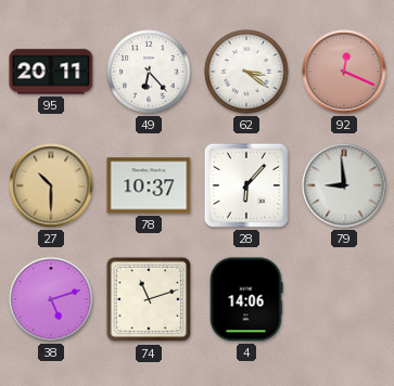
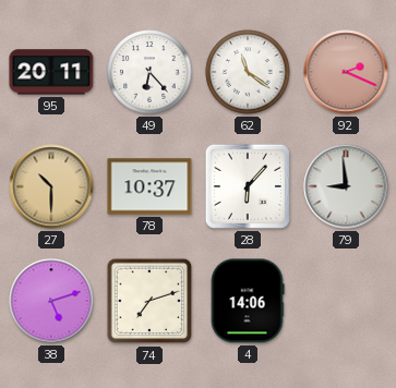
62: 3:21 -> 11:21
92: 12:19 -> 2:19
74: 11:12 -> 7:12
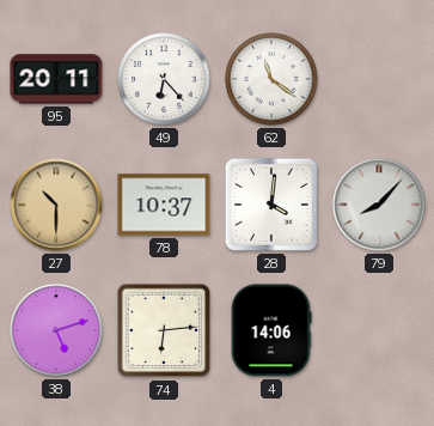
92: 2:19 -> none
28: 6:07 -> 4:01
79: 8:59 -> 8:07
74: 7:12 -> 6:14
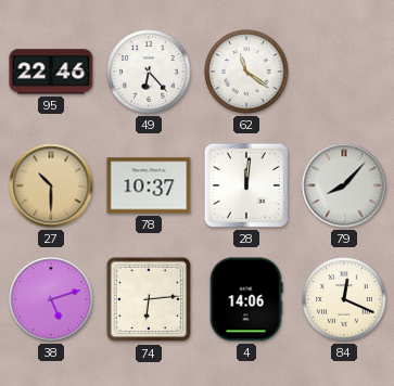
95: 20:11 -> 22:46
28: 4:01 -> 12:01
84: none -> 12:19
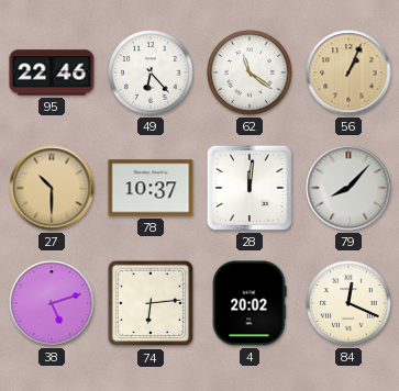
56: none -> 1:04
4: 14:06 -> 20:02
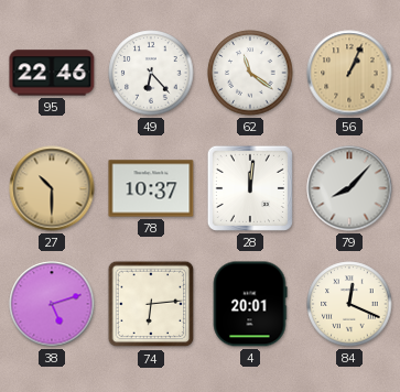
4: 20:02 -> 20:01
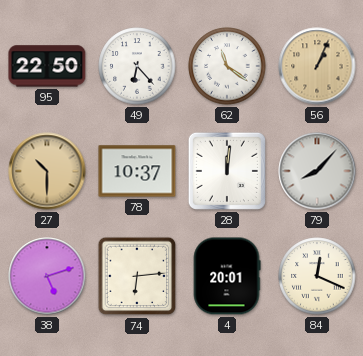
95: 22:46 -> 22:50
